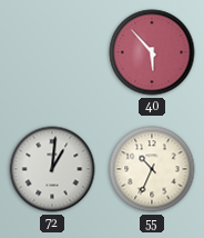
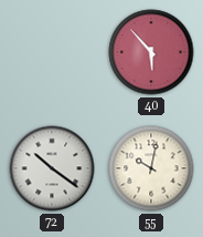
72: 1:01 -> 10:21
55: 10:34 -> 10:02
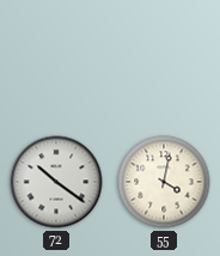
40: 5:53 -> none
55: 10:02 -> 4:02
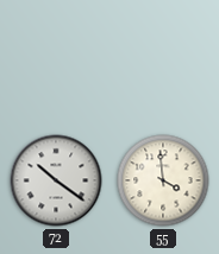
55: 4:02 -> 3:59
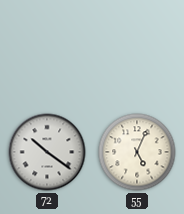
55: 3:59 -> 5:04
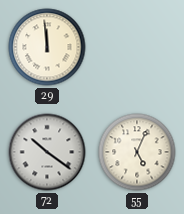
29: none -> 11:59
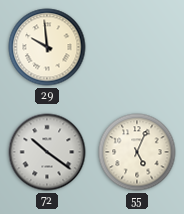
29: 11:59 -> 9:59
